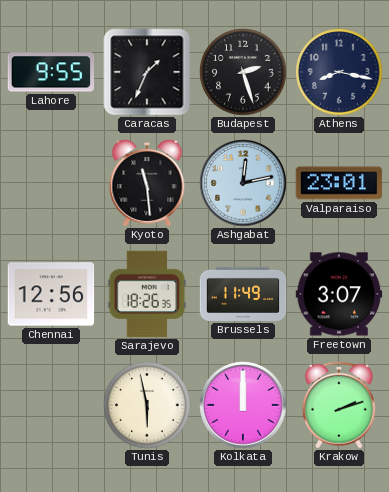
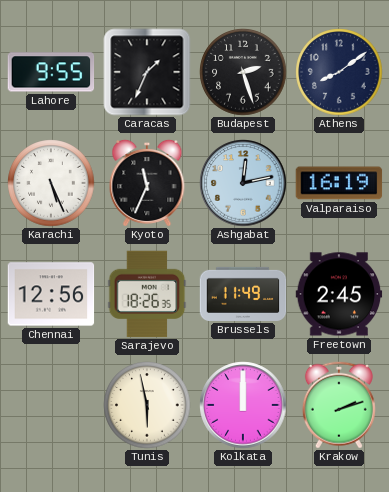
Athens: 8:17 -> 8:09
Karachi: none -> 5:26
Kyoto: 11:29 -> 11:34
Valparaiso: 23:01 -> 16:19
Freetown: 3:07 -> 2:45
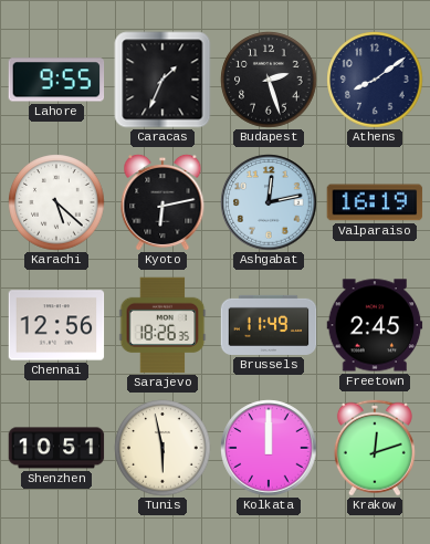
Karachi: 5:26 -> 5:22
Kyoto: 11:34 -> 6:13
Shenzhen: none -> 10:51
Krakow: 2:12 -> 12:12
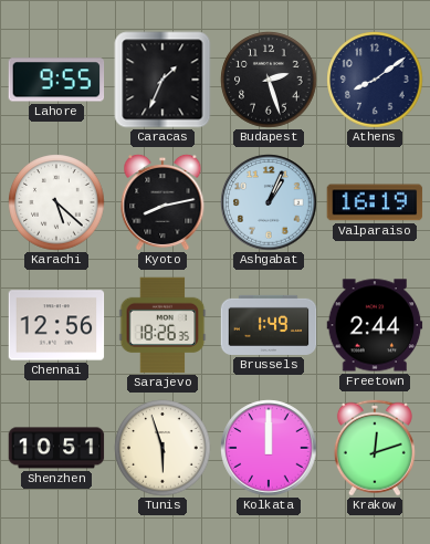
Kyoto: 6:13 -> 8:13
Ashgabat: 12:13 -> 1:04
Brussels: 11:49 -> 1:49
Freetown: 2:45 -> 2:44
Tunis: 5:58 -> 5:57
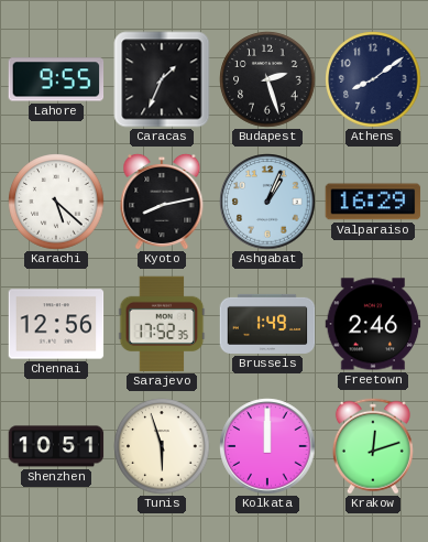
Valparaiso: 16:19 -> 16:29
Sarajevo: 18:26 -> 17:52
Freetown: 2:44 -> 2:46
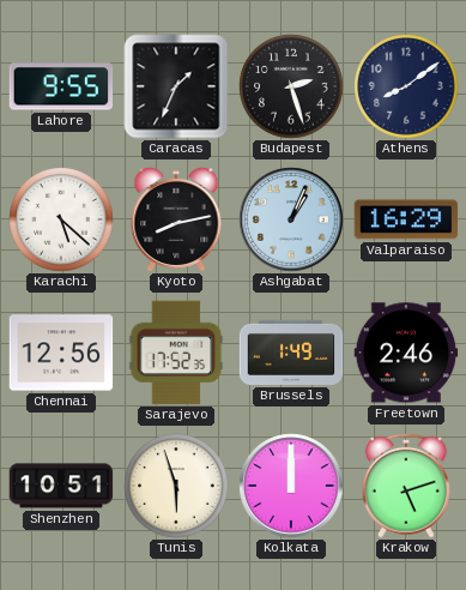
Krakow: 12:12 -> 5:12
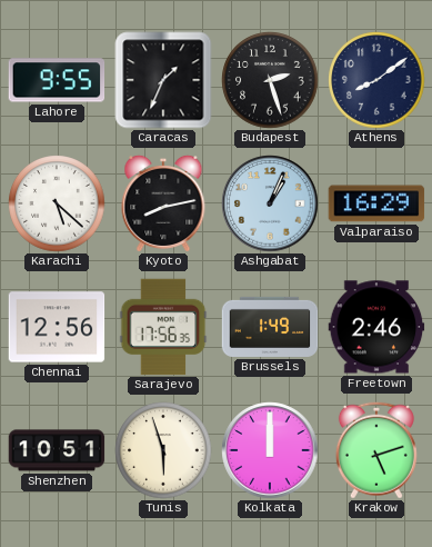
Sarajevo: 17:52 -> 17:56
